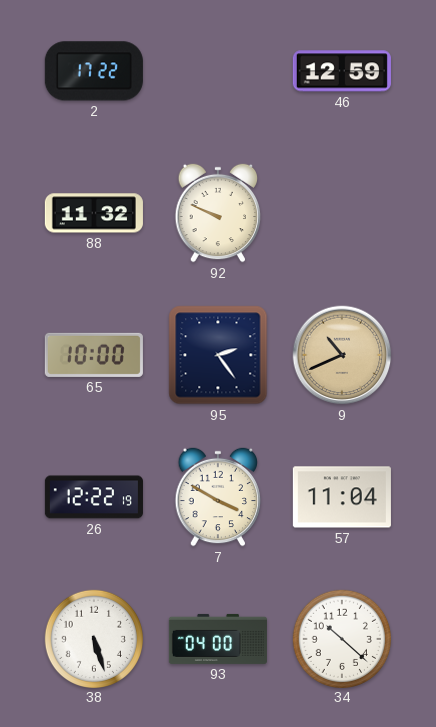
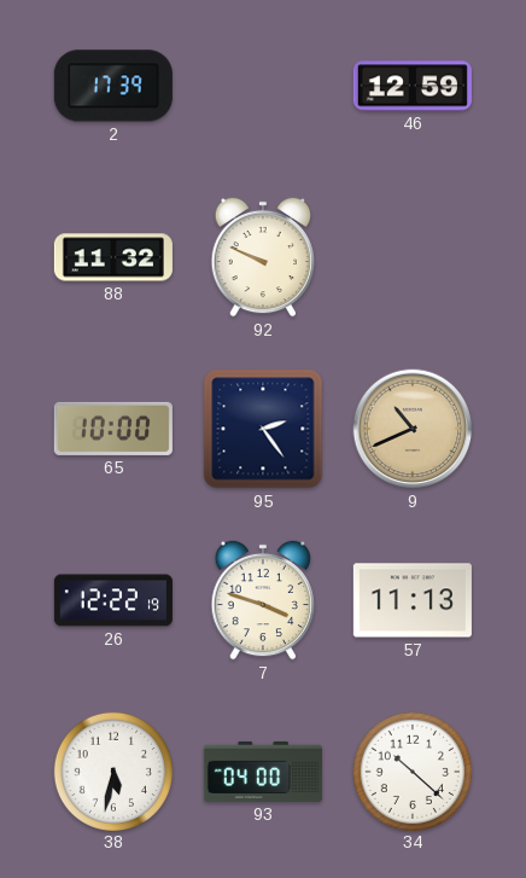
2: 17:22 -> 17:39
7: 3:50 -> 3:48
57: 11:04 -> 11:13
38: 5:27 -> 5:32
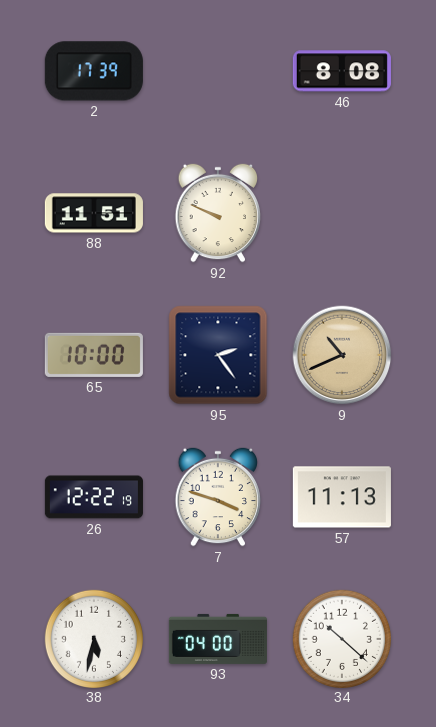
46: 12:59 -> 8:08
88: 11:32 -> 11:51
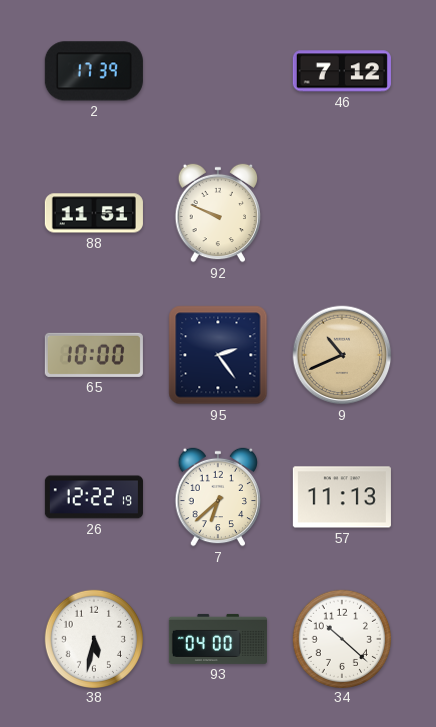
46: 8:08 -> 7:12
7: 3:48 -> 6:38
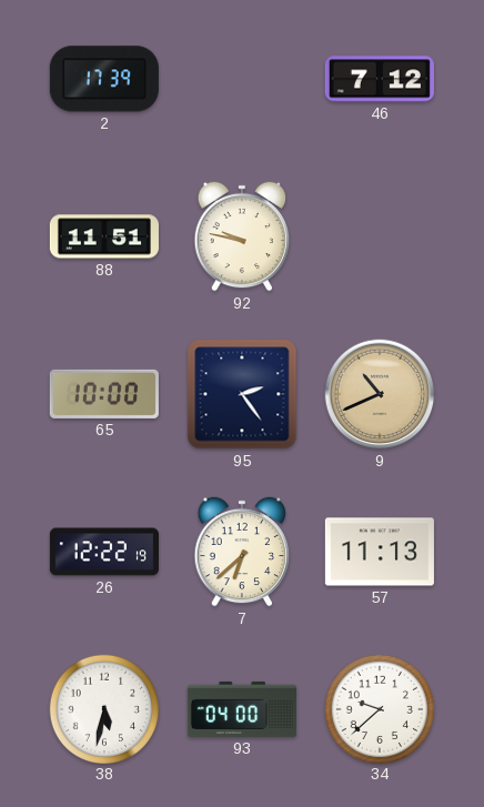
92: 9:49 -> 9:47
34: 10:22 -> 9:38
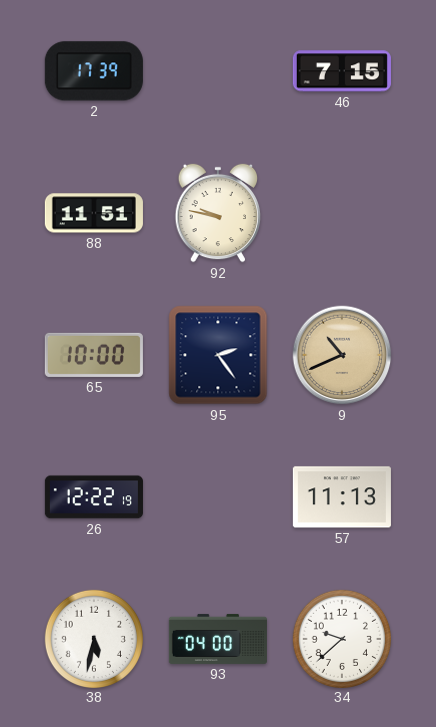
46: 7:12 -> 7:15
7: 6:38 -> none
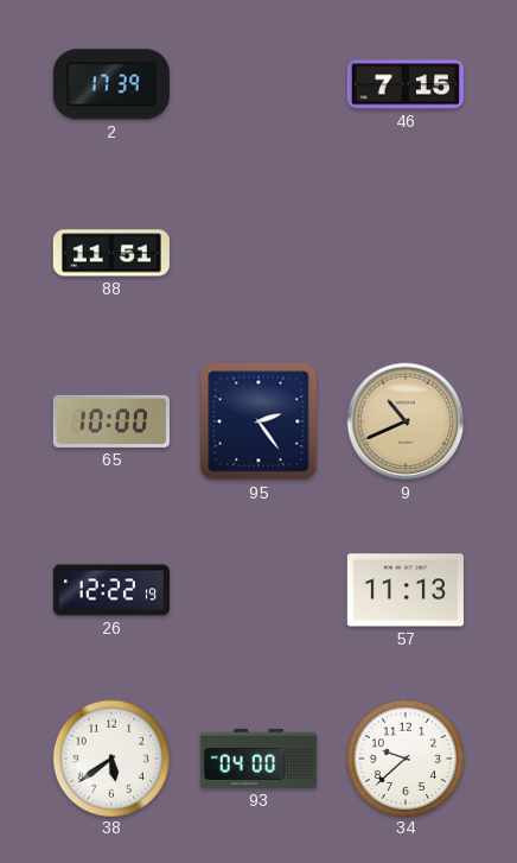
92: 9:47 -> none
38: 5:32 -> 5:39
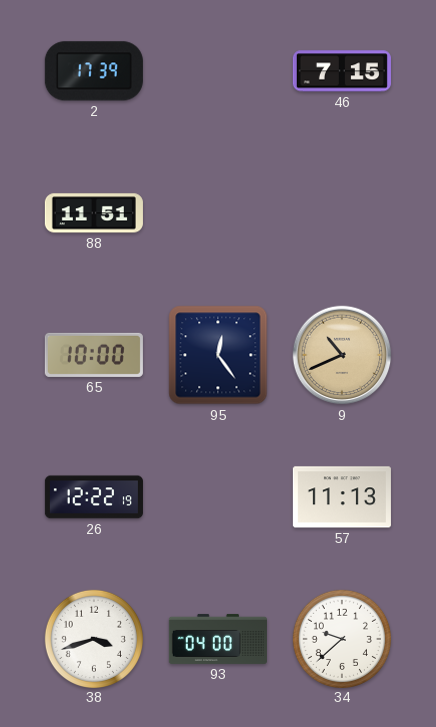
95: 2:24 -> 12:24
38: 5:39 -> 3:42
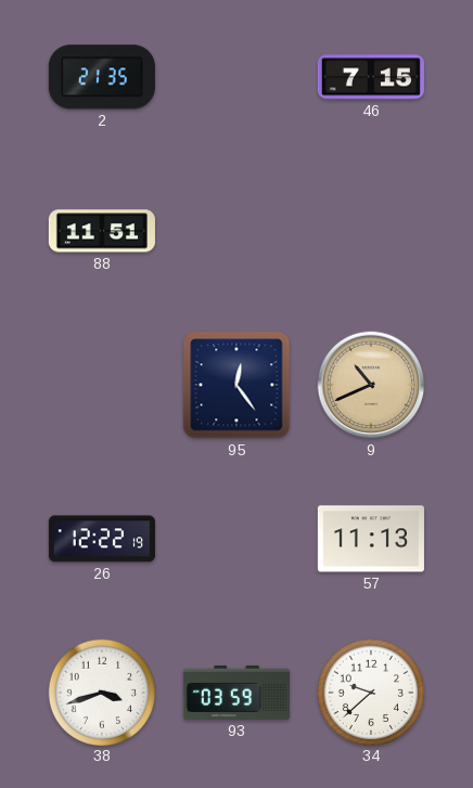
2: 17:39 -> 21:35
65: 10:00 -> none
93: 04:00 -> 03:59
